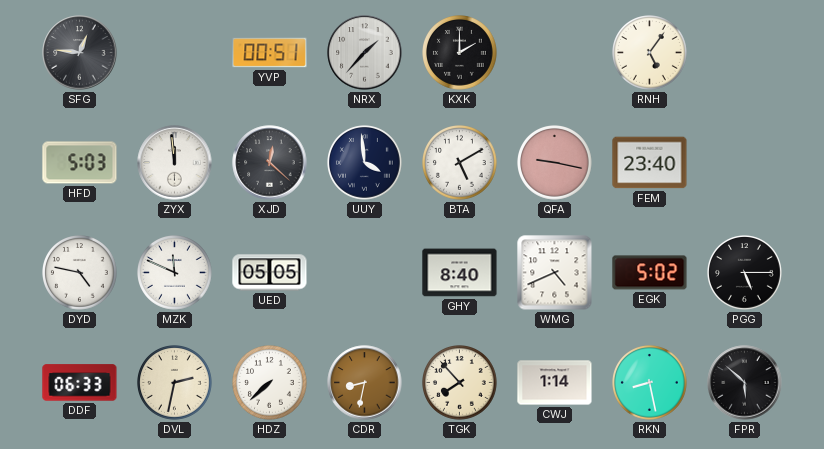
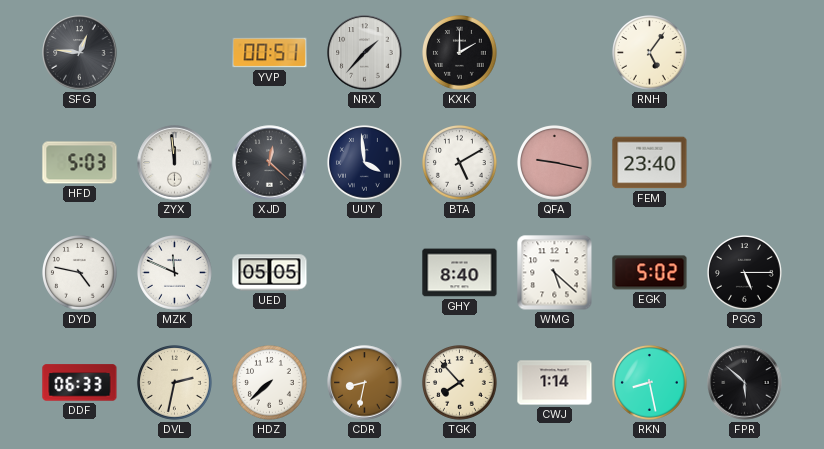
WMG: 4:41 -> 5:22
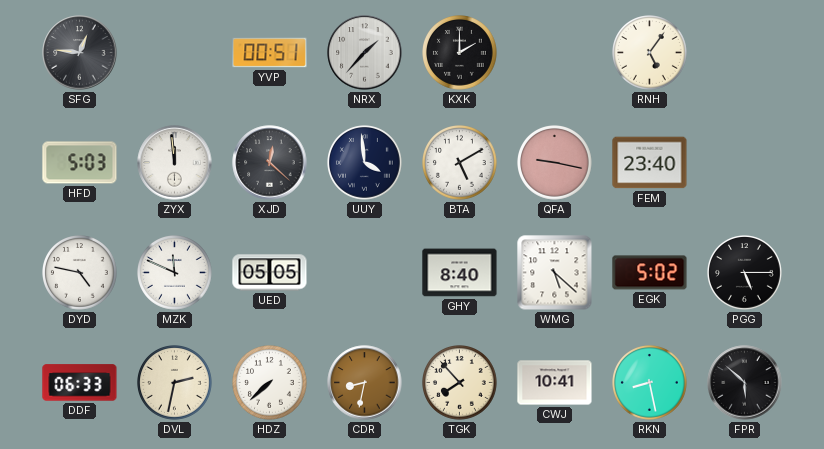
CWJ: 1:14 -> 10:41
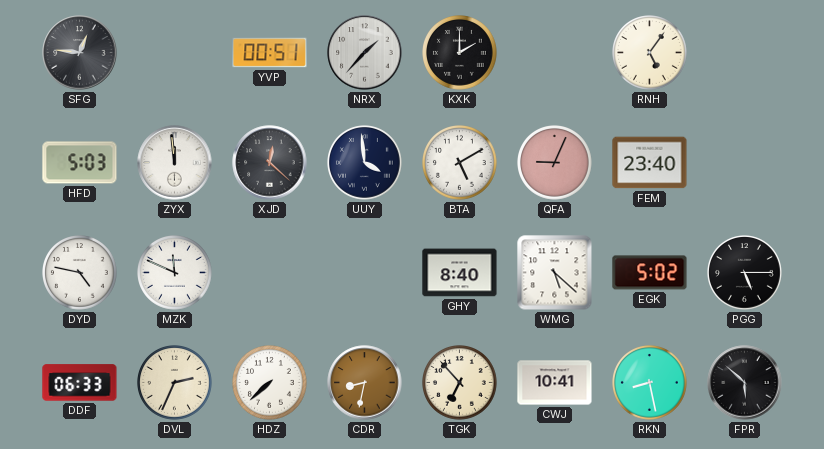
QFA: 9:17 -> 9:04
UED: 05:05 -> none
DVL: 2:32 -> 2:34
TGK: 7:53 -> 6:53
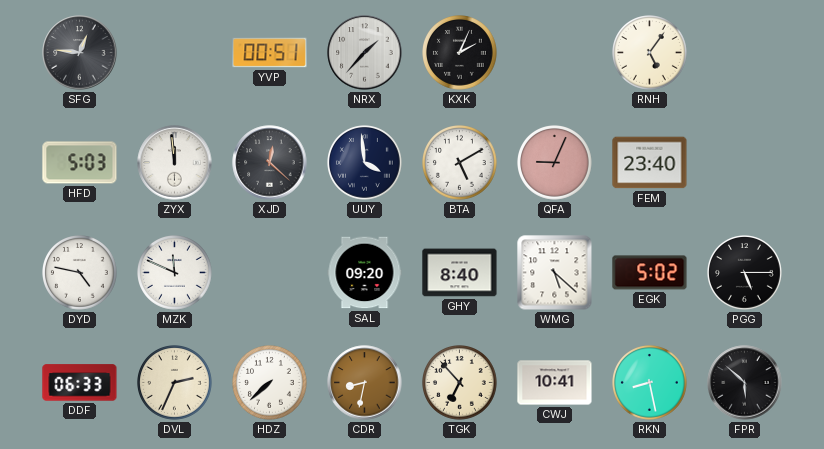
KXK: 2:00 -> 2:04
SAL: none -> 09:20
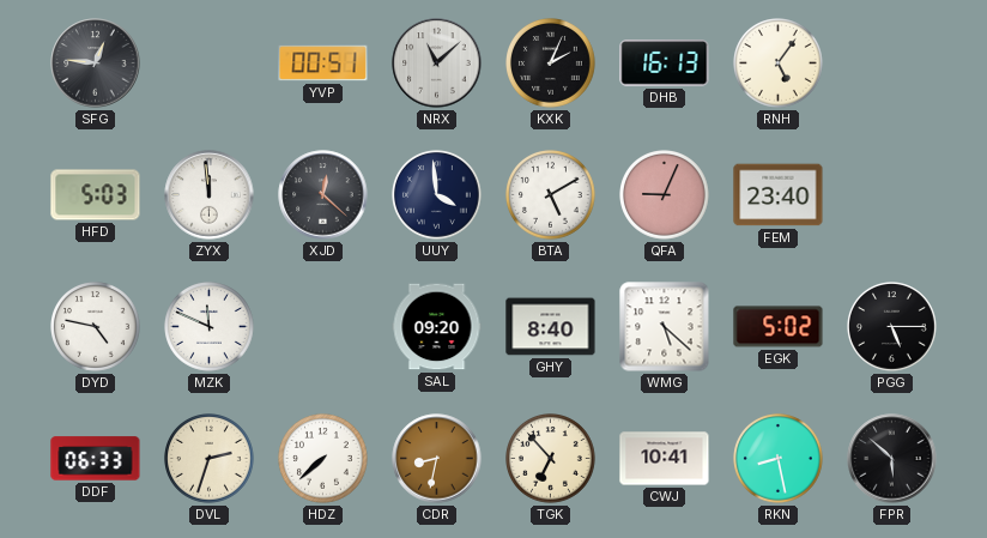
NRX: 1:37 -> 11:08
DHB: none -> 16:13
DVL: 2:34 -> 2:33
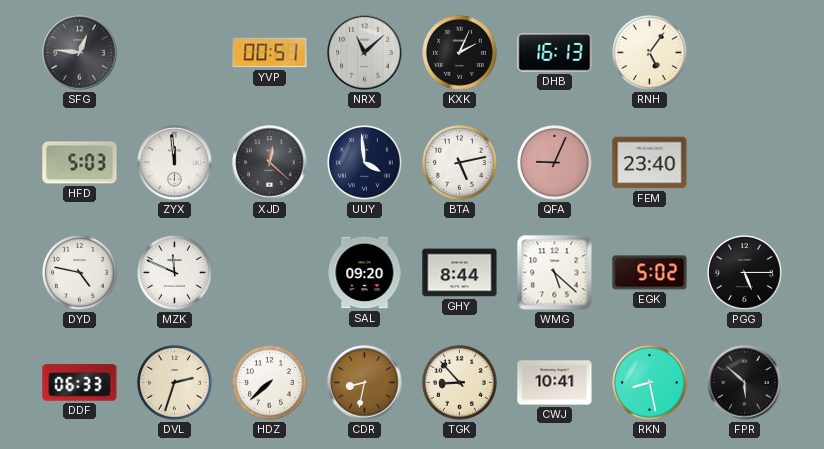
BTA: 5:10 -> 5:13
GHY: 8:40 -> 8:44
TGK: 6:53 -> 8:53
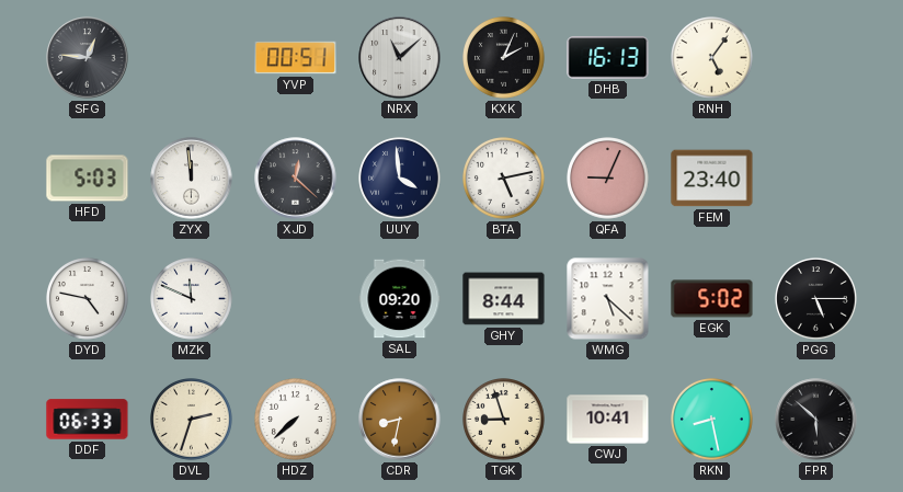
TGK: 8:53 -> 8:57
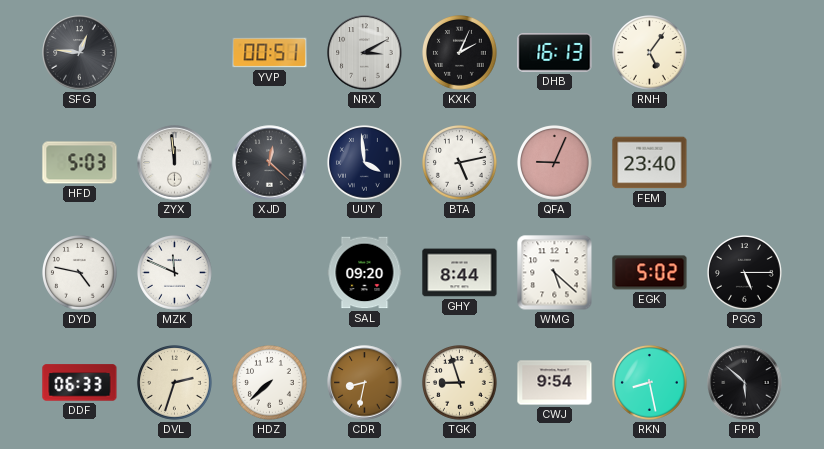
NRX: 11:08 -> 3:10
CWJ: 10:41 -> 9:54
